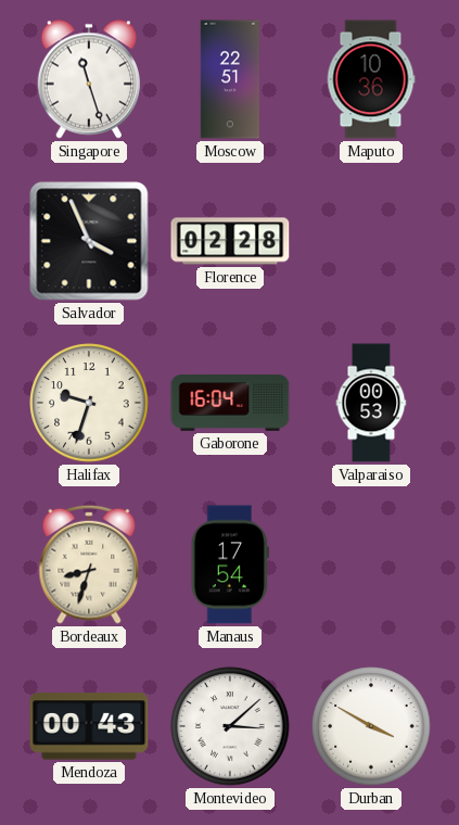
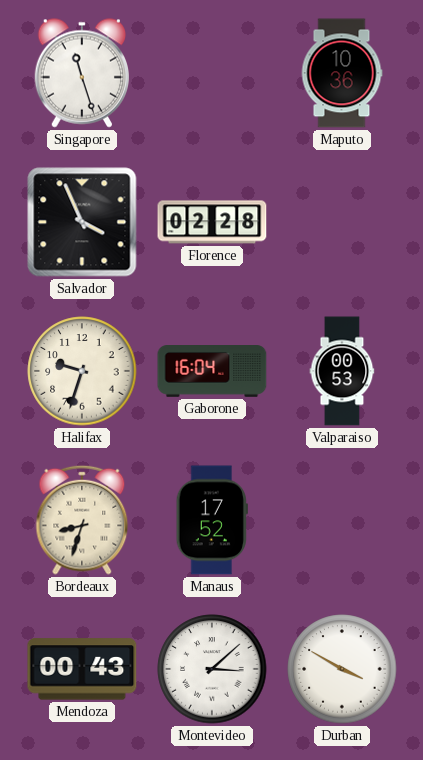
Moscow: 22:51 -> none
Manaus: 17:54 -> 17:52
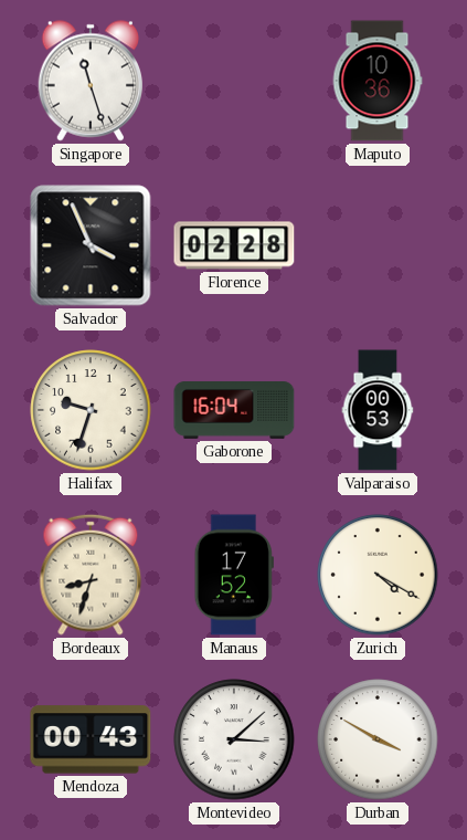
Zurich: none -> 4:20
